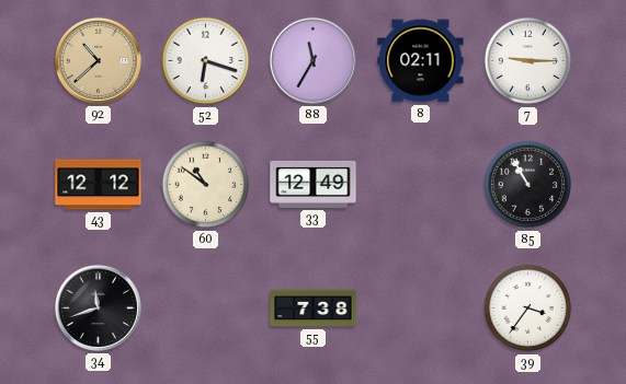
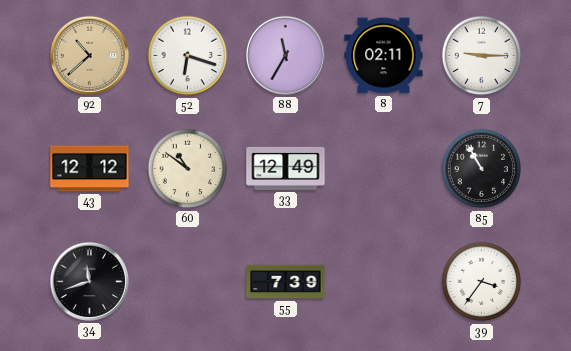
55: 7:38 -> 7:39
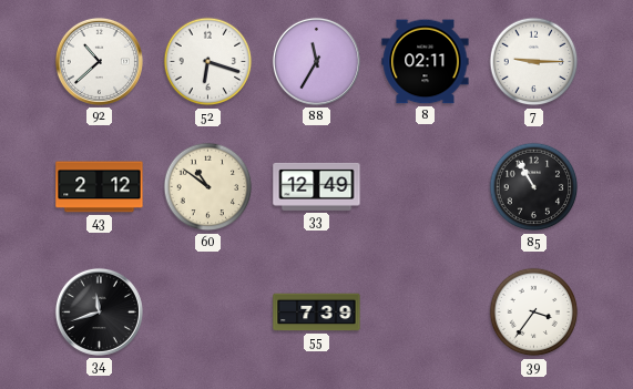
92 dial: champagne -> white
43: 12:12 -> 2:12
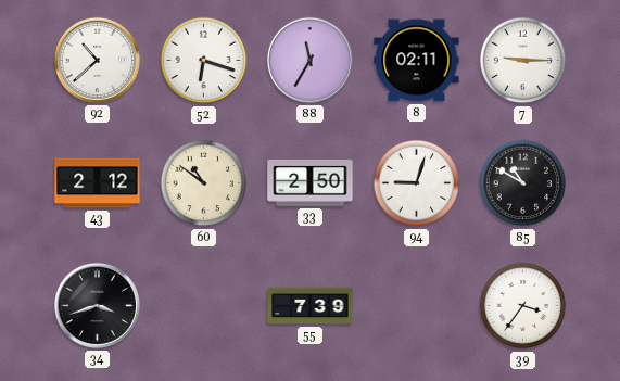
33: 12:49 -> 2:50
94: none -> 9:03
85: 10:55 -> 10:50
34: 11:42 -> 3:42
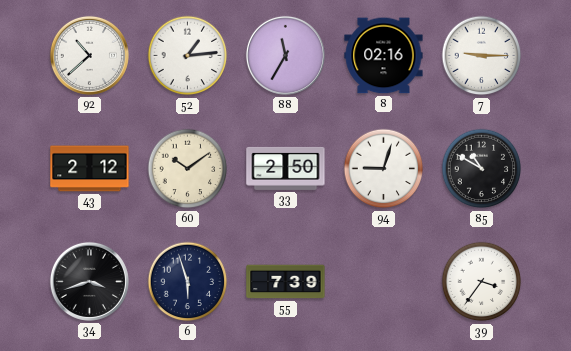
52: 6:18 -> 1:14
8: 02:11 -> 02:16
60: 10:51 -> 10:09
6: none -> 5:57
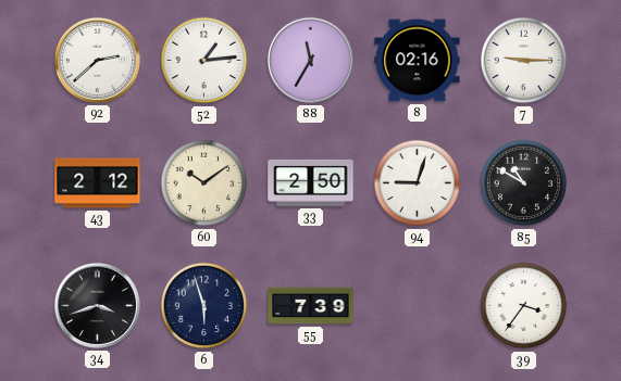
92: 10:38 -> 2:38
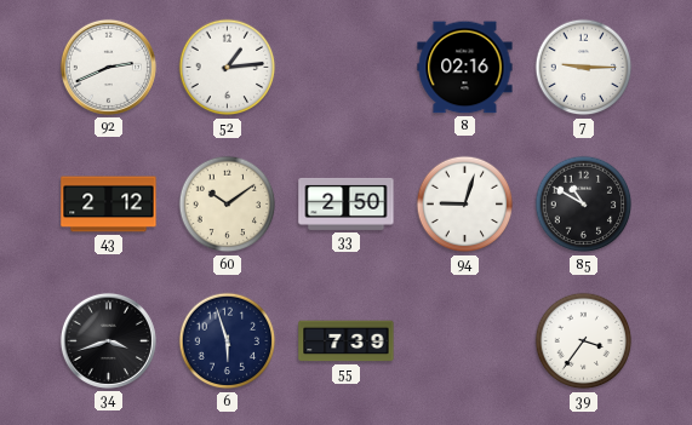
92: 2:38 -> 2:41
88: 11:35 -> none
